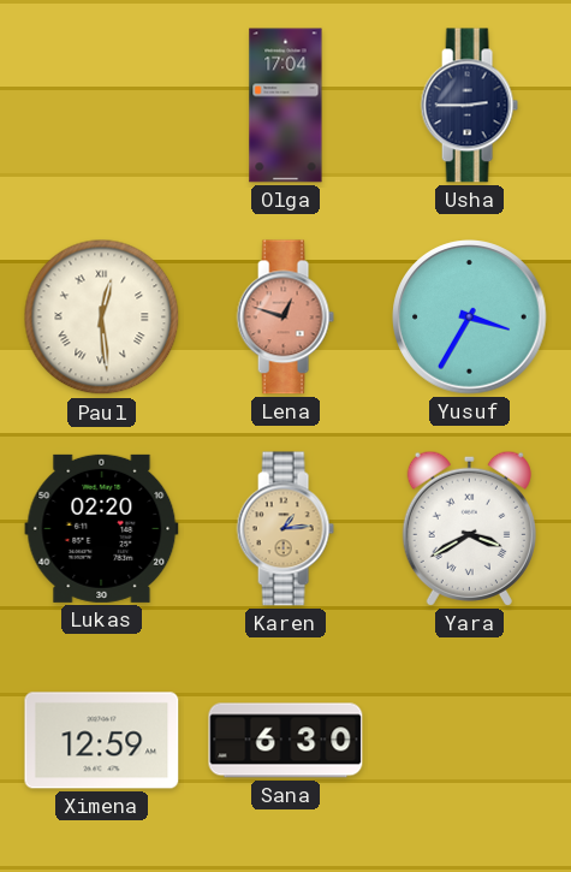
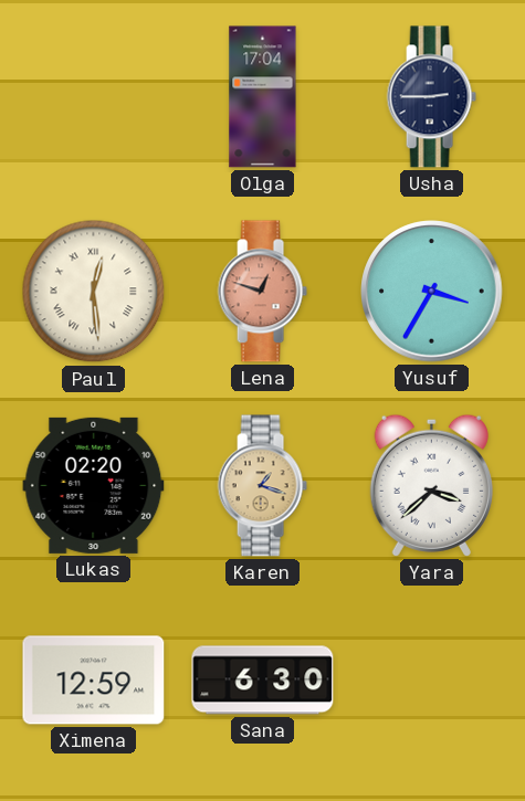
Karen: 1:14 -> 1:18
Yara: 3:40 -> 3:38
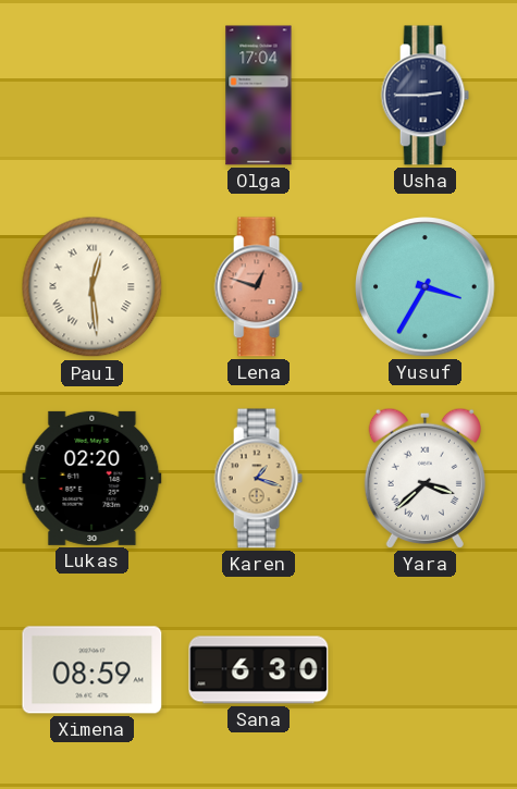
Ximena: 12:59 -> 08:59
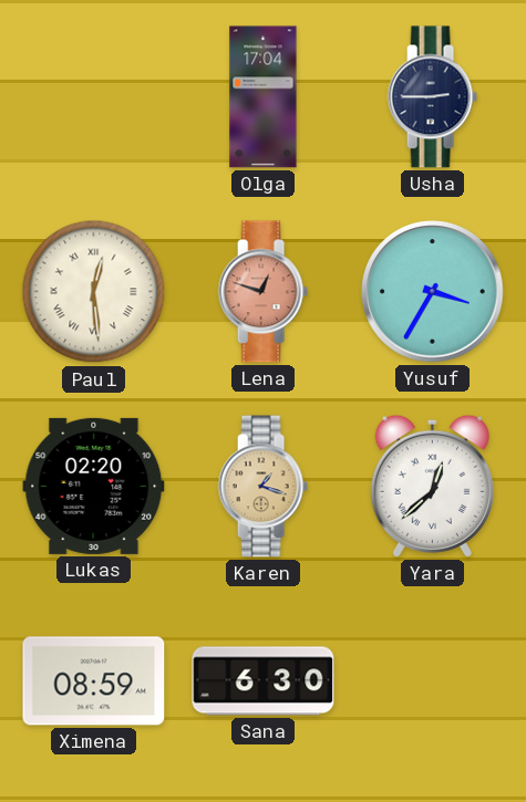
Yara: 3:38 -> 12:38
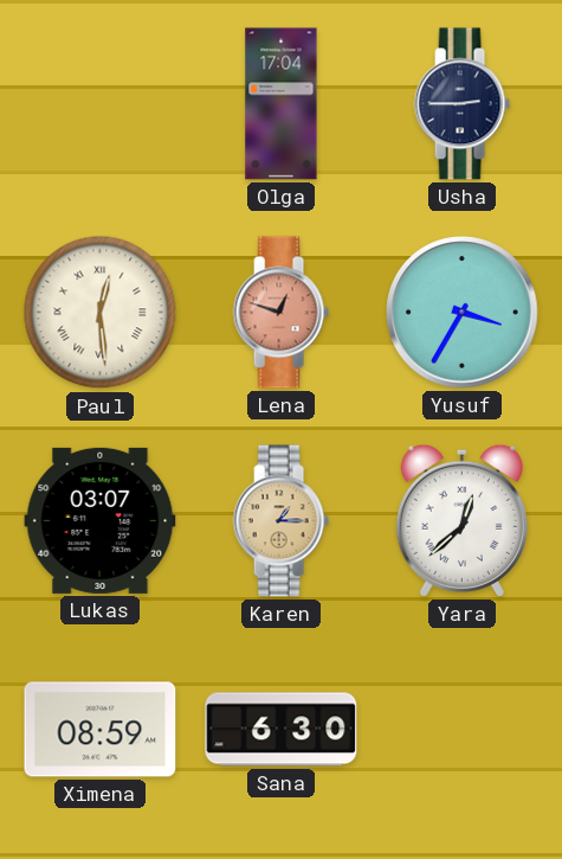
Lukas: 02:20 -> 03:07
Karen: 1:18 -> 1:15
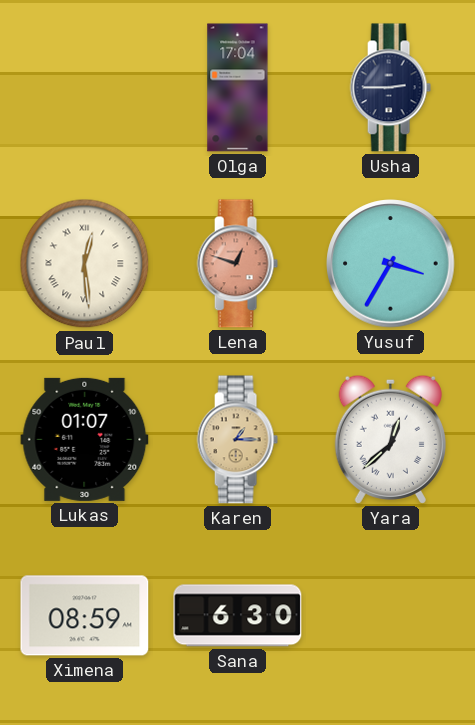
Lukas: 03:07 -> 01:07
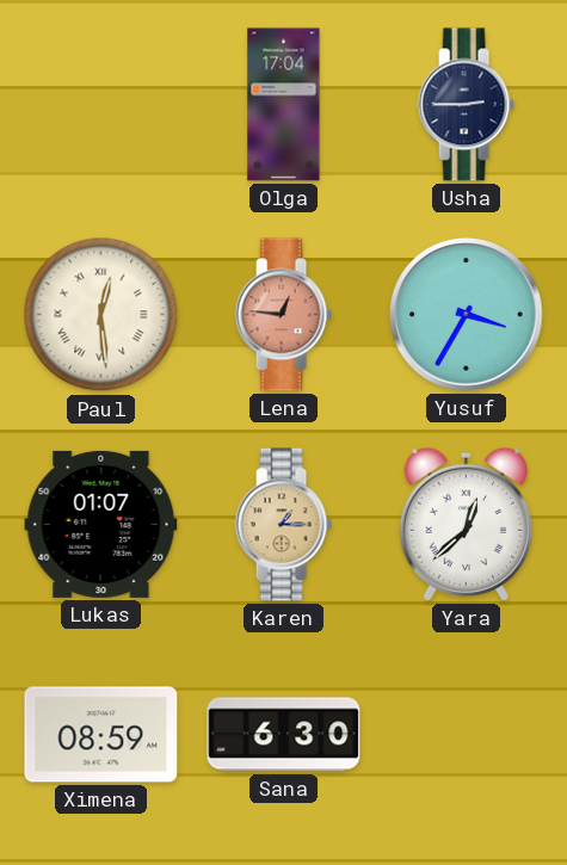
Lena: 12:48 -> 12:46
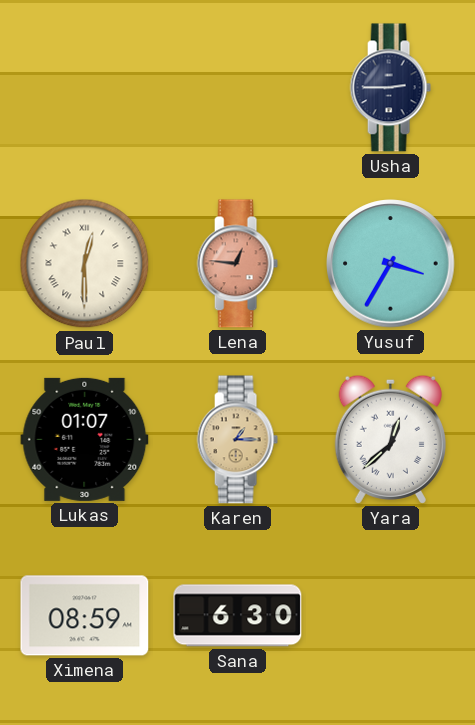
Olga: 17:04 -> none
Paul: 12:29 -> 12:30
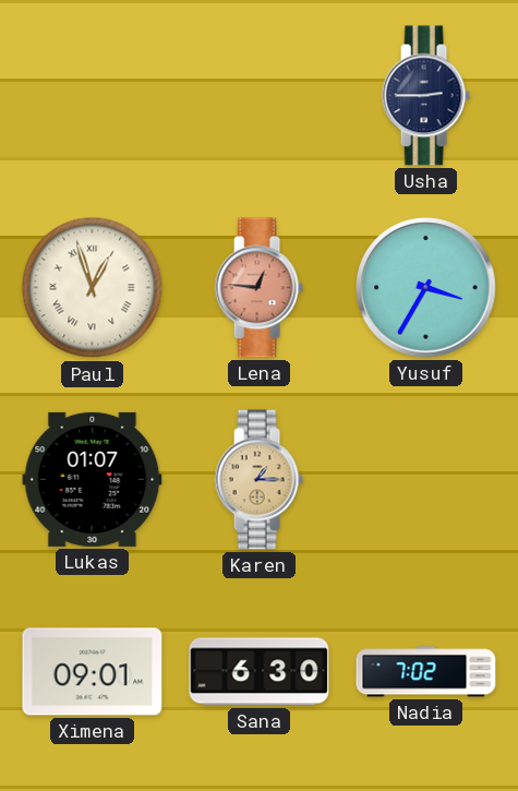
Paul: 12:30 -> 12:57
Yara: 12:38 -> none
Ximena: 08:59 -> 09:01
Nadia: none -> 7:02
